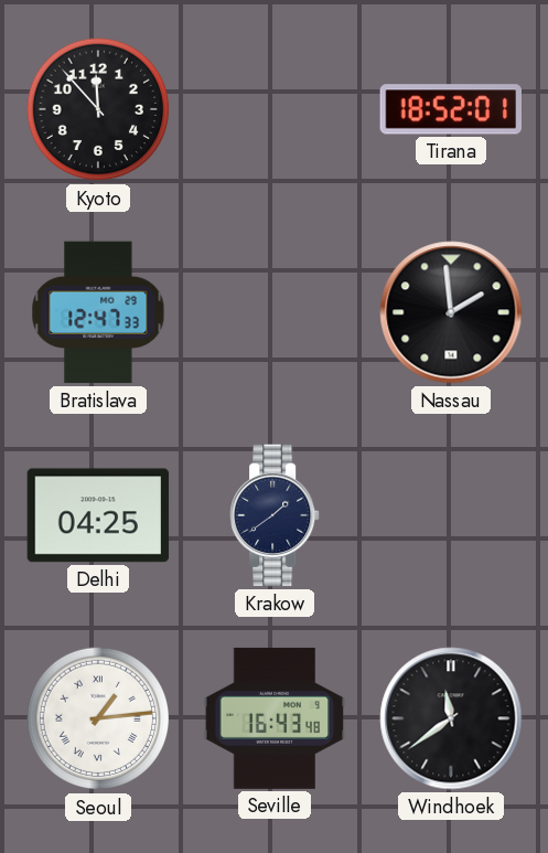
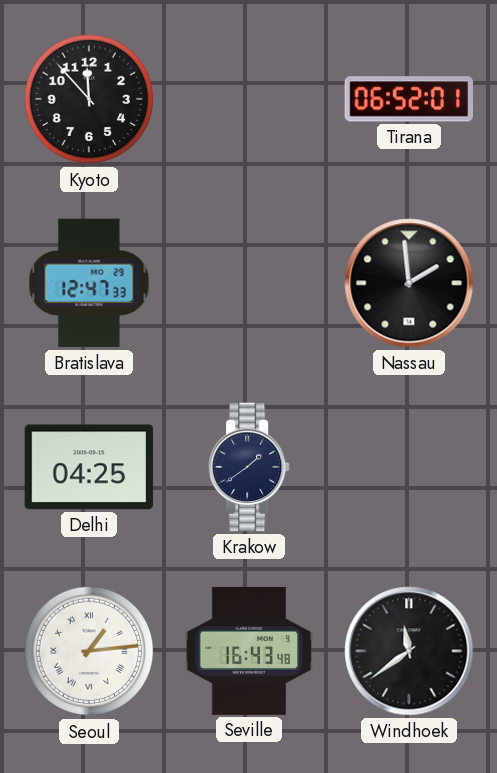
Tirana: 18:52 -> 06:52
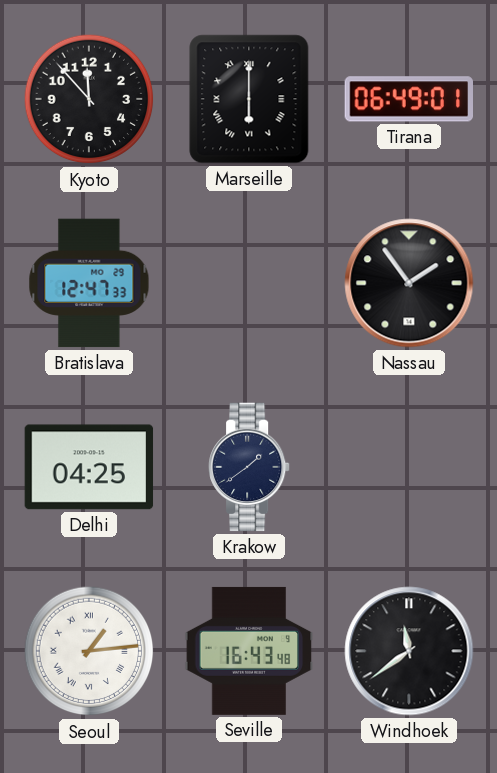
Marseille: none -> 6:00
Tirana: 06:52 -> 06:49
Nassau: 1:59 -> 1:54
